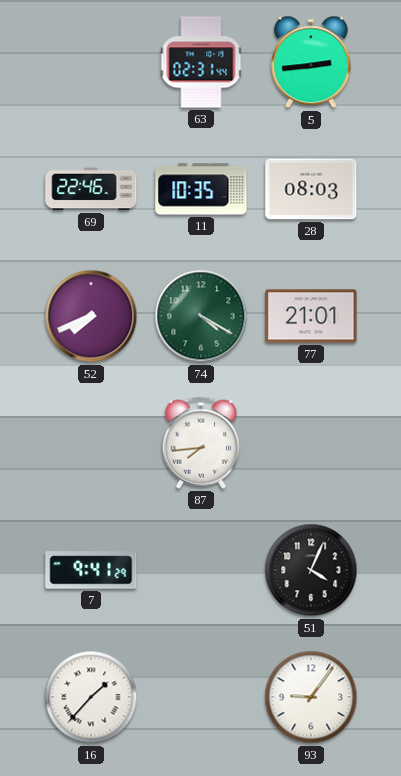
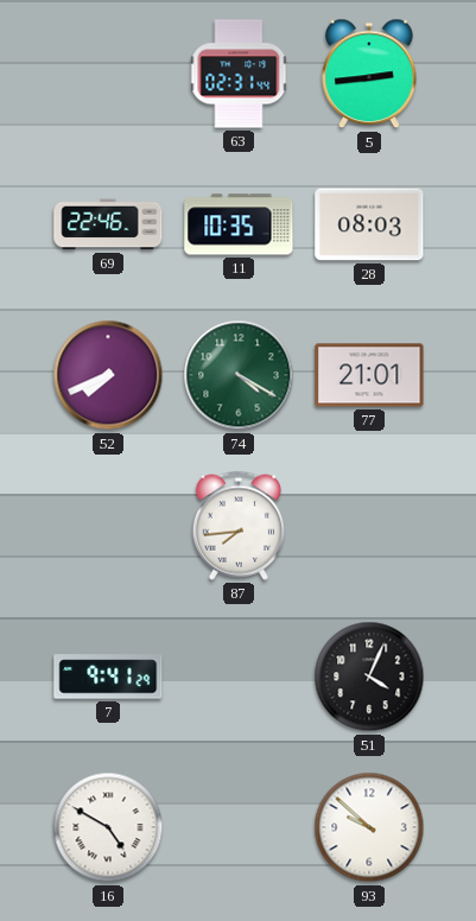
16: 1:37 -> 4:50
93: 9:06 -> 9:52
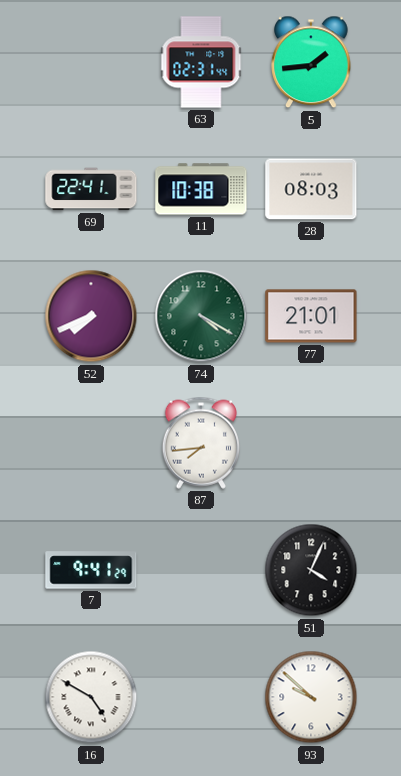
5: 2:44 -> 1:44
69: 22:46 -> 22:41
11: 10:35 -> 10:38
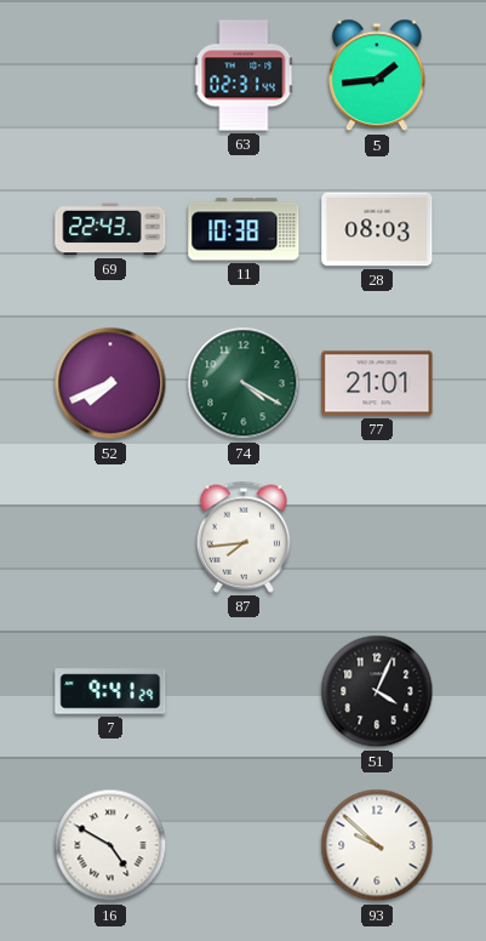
69: 22:41 -> 22:43
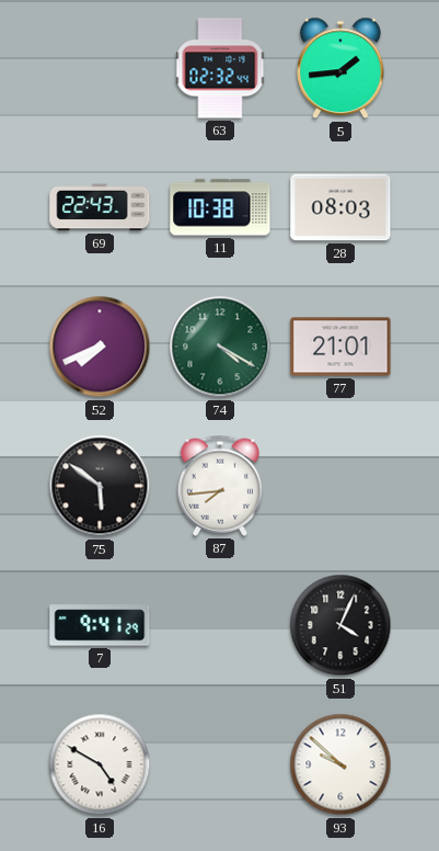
63: 02:31 -> 02:32
75: none -> 5:51
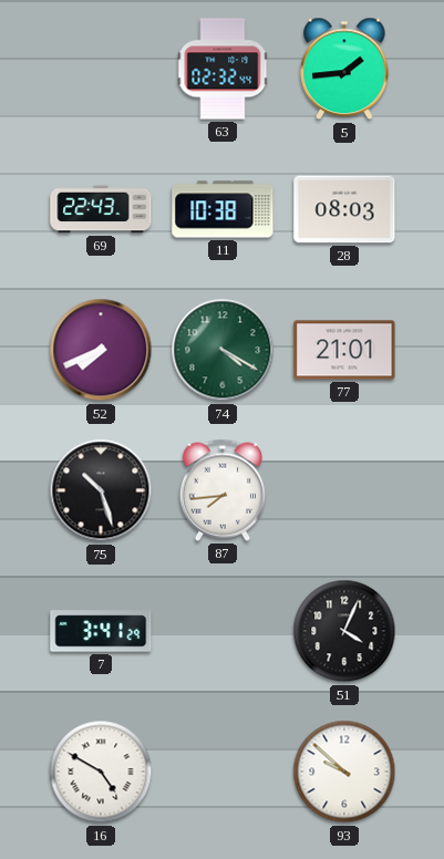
75: 5:51 -> 10:27
7: 9:41 -> 3:41
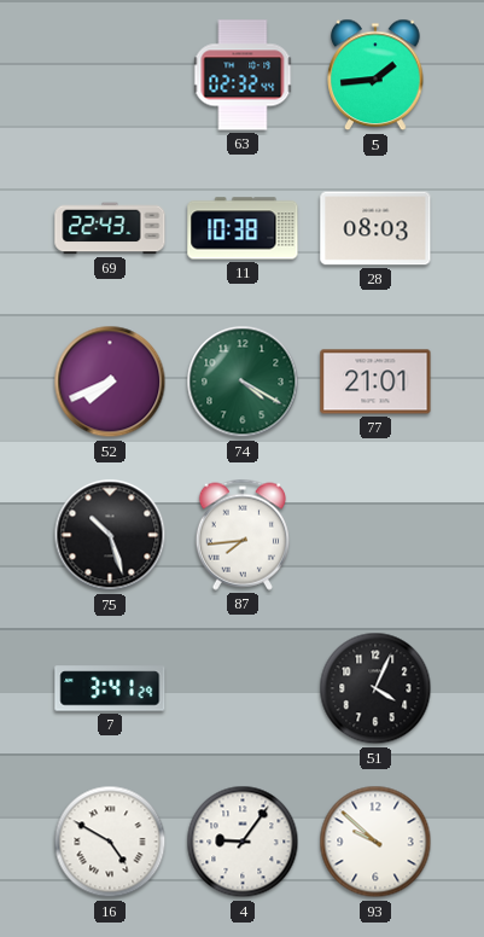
4: none -> 9:06
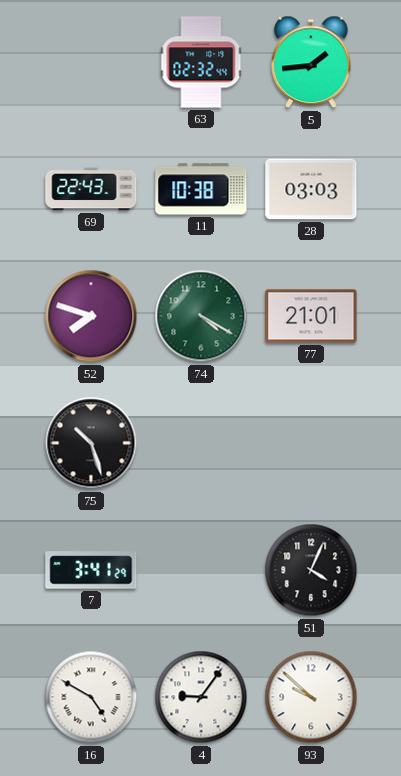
28: 08:03 -> 03:03
52: 7:41 -> 7:48
87: 7:44 -> none
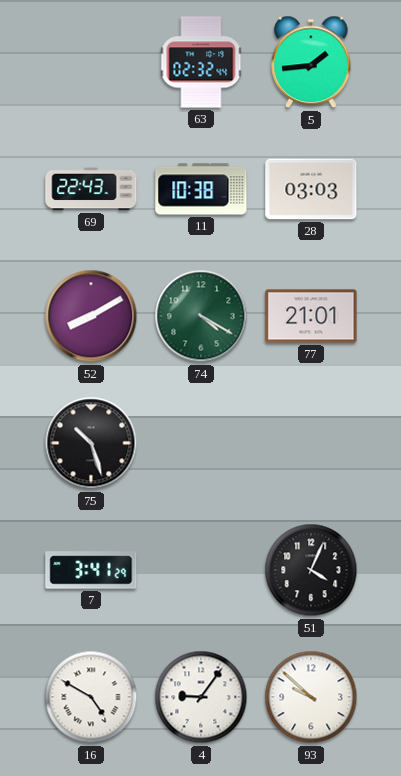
52: 7:48 -> 8:10
